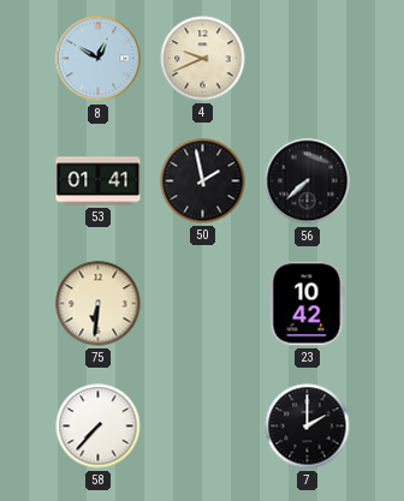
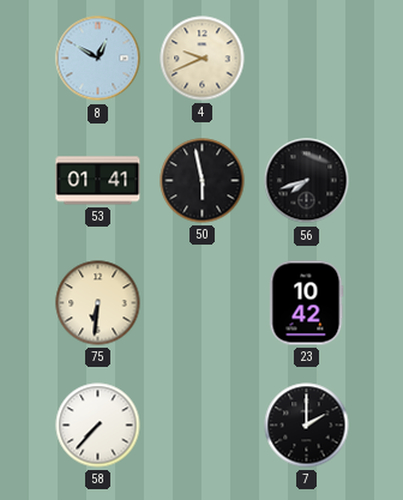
50: 1:58 -> 5:58
56: 7:38 -> 7:42
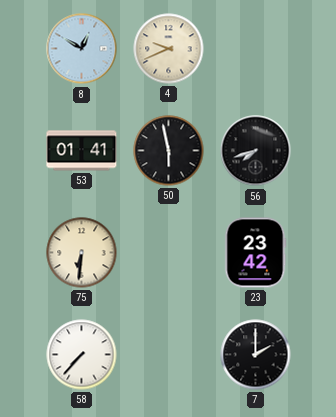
23: 10:42 -> 23:42
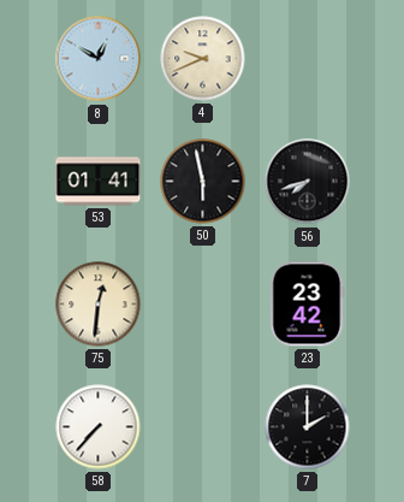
75: 6:31 -> 12:31
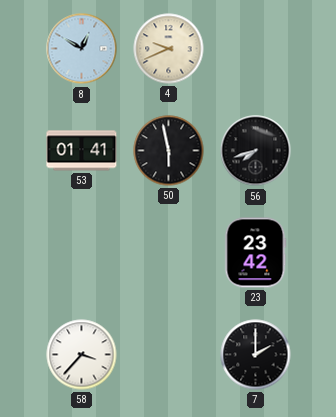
75: 12:31 -> none
58: 7:37 -> 3:37
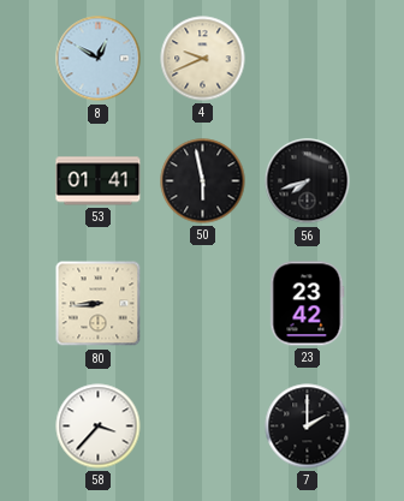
80: none -> 8:44
